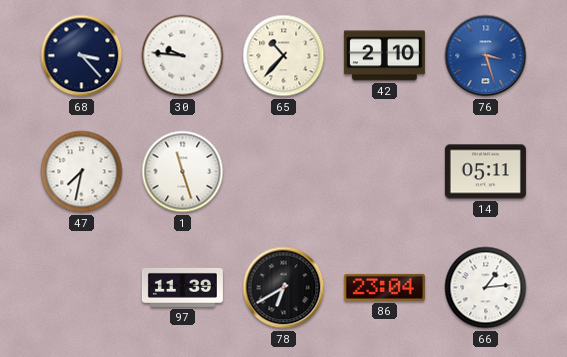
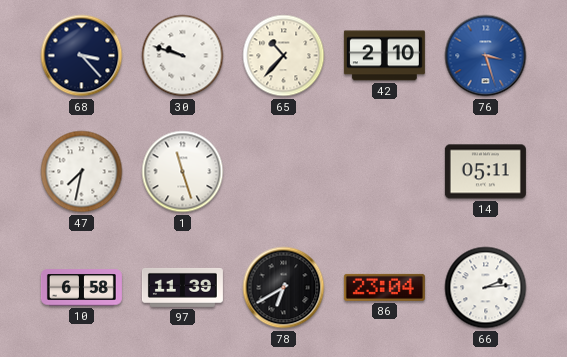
30: 9:46 -> 9:48
10: none -> 6:58
66: 1:14 -> 2:14
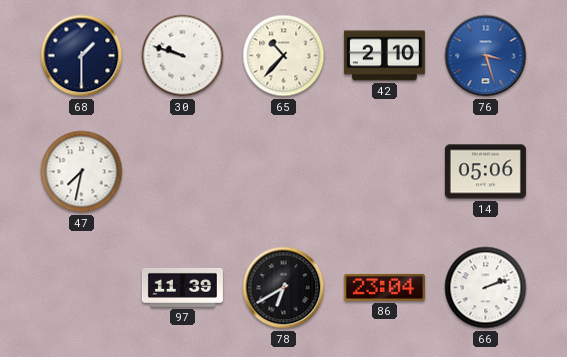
68: 3:23 -> 1:30
1: 11:27 -> none
14: 05:11 -> 05:06
10: 6:58 -> none
66: 2:14 -> 2:12
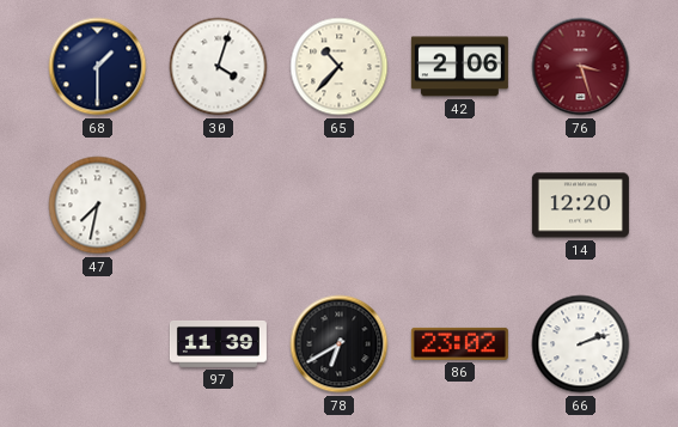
30: 9:48 -> 4:03
42: 2:10 -> 2:06
76 dial: blue -> burgundy
14: 05:06 -> 12:20
86: 23:04 -> 23:02
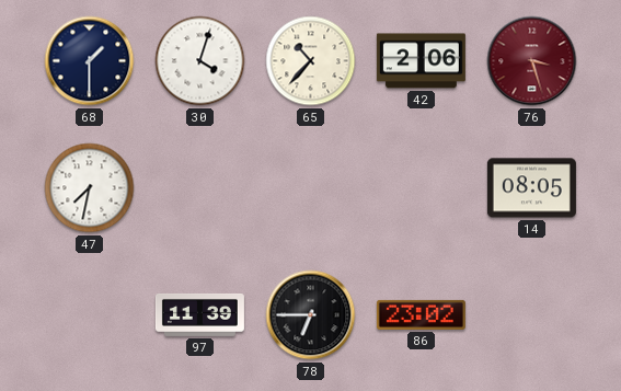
14: 12:20 -> 08:05
78: 6:40 -> 6:45
66: 2:12 -> none
